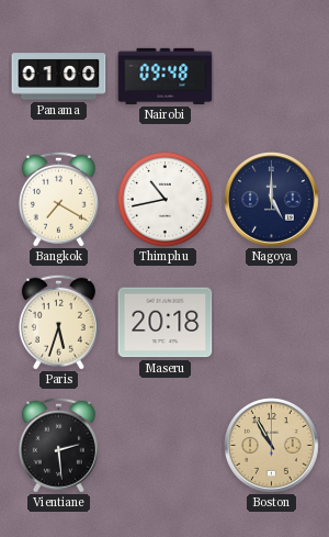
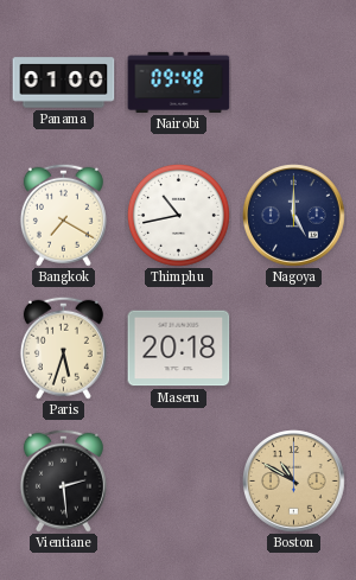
Boston: 10:55 -> 10:50
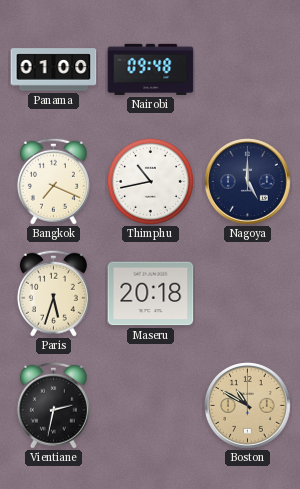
Bangkok: 7:20 -> 7:19
Vientiane: 2:29 -> 2:32
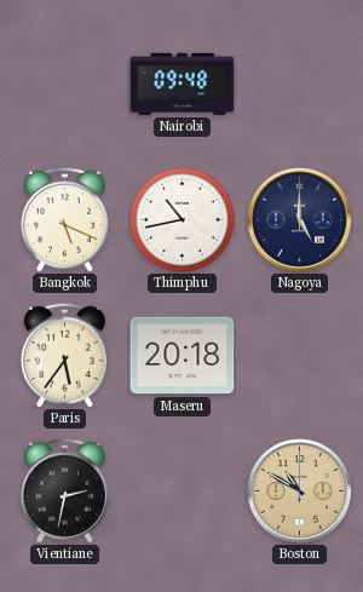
Panama: 01:00 -> none
Bangkok: 7:19 -> 5:19
Paris: 5:33 -> 5:36
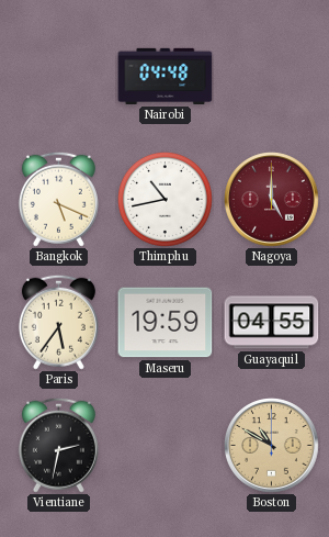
Nairobi: 09:48 -> 04:48
Nagoya dial: navy -> burgundy
Maseru: 20:18 -> 19:59
Guayaquil: none -> 04:55
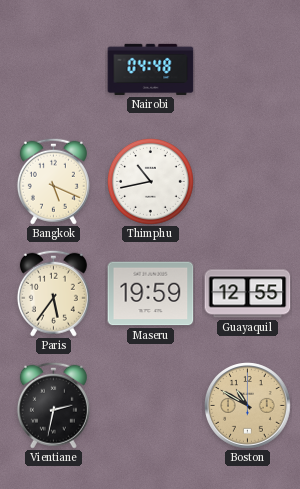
Nagoya: 5:00 -> none
Guayaquil: 04:55 -> 12:55
